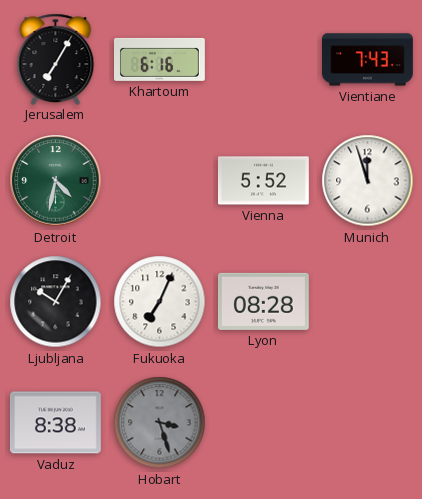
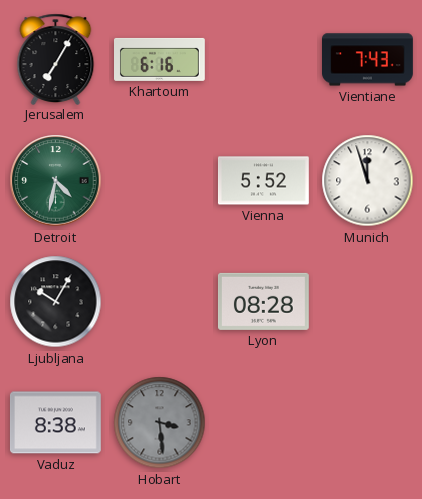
Fukuoka: 7:04 -> none
Hobart: 3:27 -> 3:29
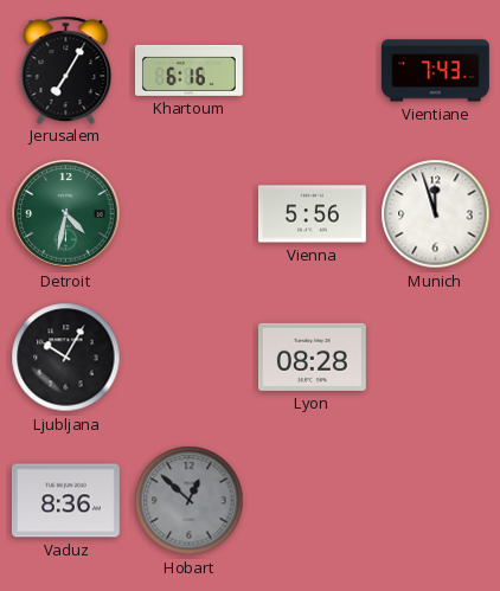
Vienna: 5:52 -> 5:56
Vaduz: 8:38 -> 8:36
Hobart: 3:29 -> 12:52
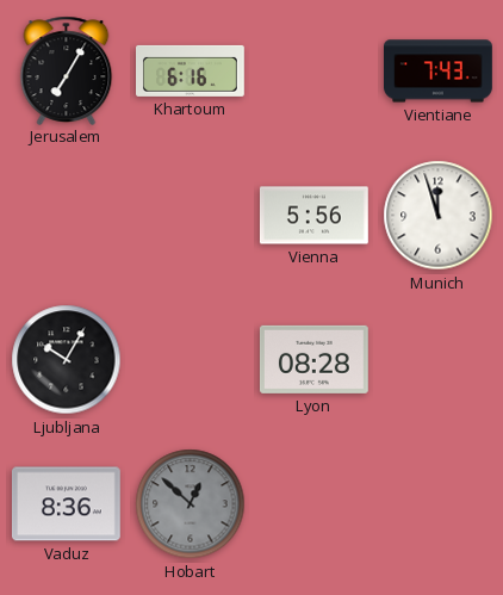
Detroit: 4:32 -> none
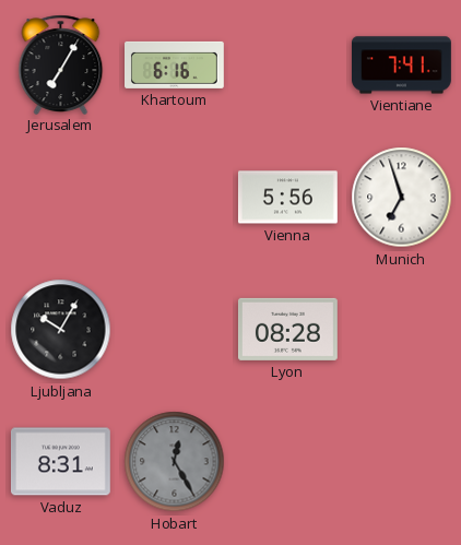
Vientiane: 7:43 -> 7:41
Munich: 11:57 -> 6:57
Vaduz: 8:36 -> 8:31
Hobart: 12:52 -> 12:25
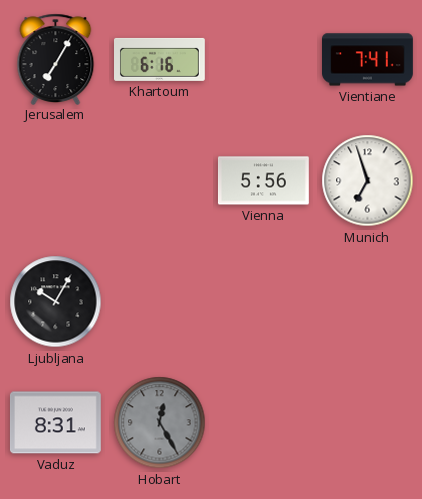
Lyon: 08:28 -> none
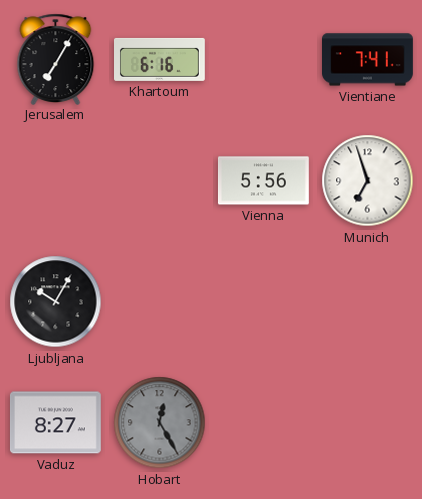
Vaduz: 8:31 -> 8:27
